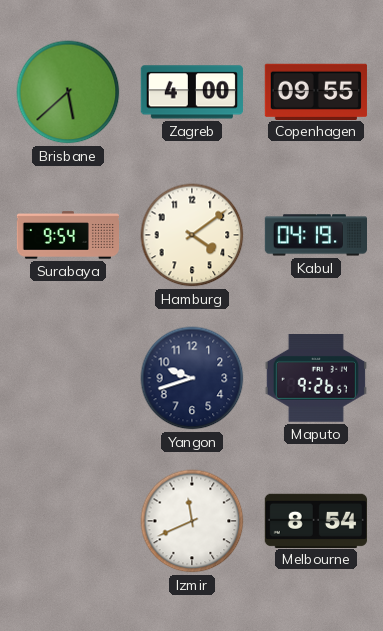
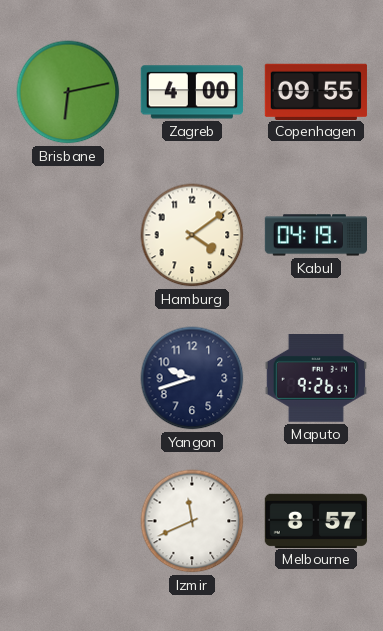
Brisbane: 5:38 -> 6:13
Surabaya: 9:54 -> none
Melbourne: 8:54 -> 8:57
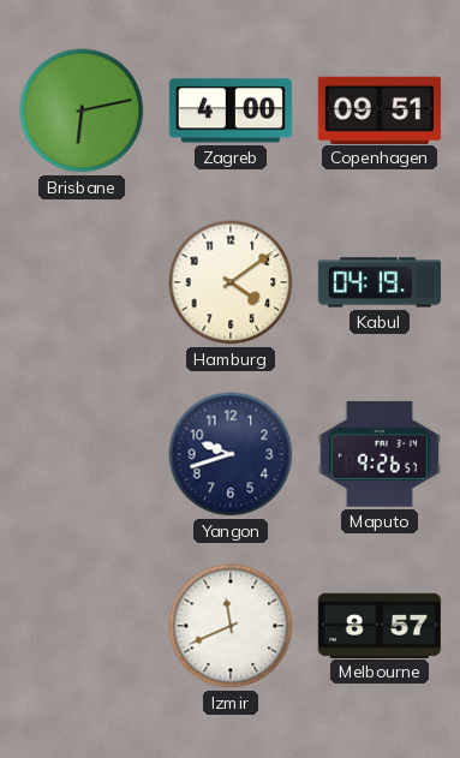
Copenhagen: 09:55 -> 09:51
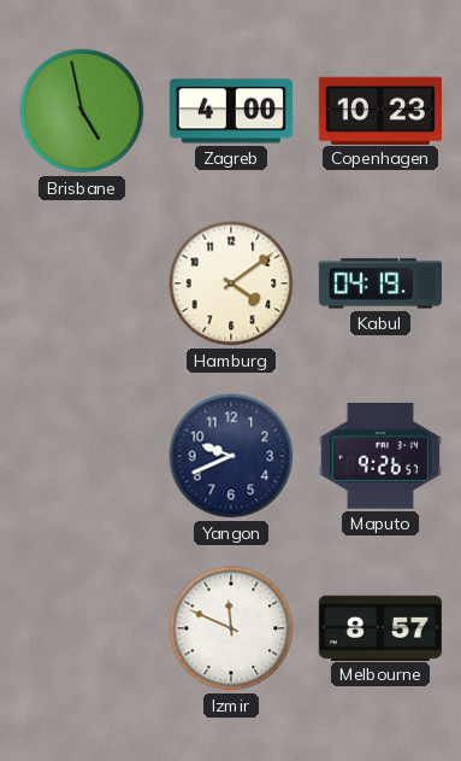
Brisbane: 6:13 -> 4:58
Copenhagen: 09:51 -> 10:23
Yangon: 9:42 -> 9:41
Izmir: 11:41 -> 11:49
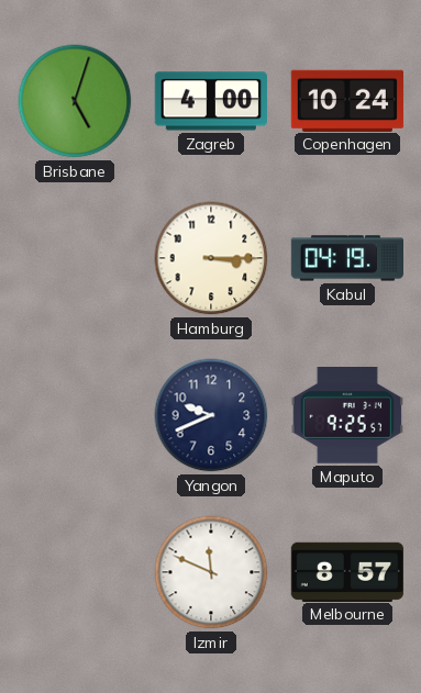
Brisbane: 4:58 -> 5:03
Copenhagen: 10:23 -> 10:24
Hamburg: 4:09 -> 3:15
Maputo: 9:26 -> 9:25
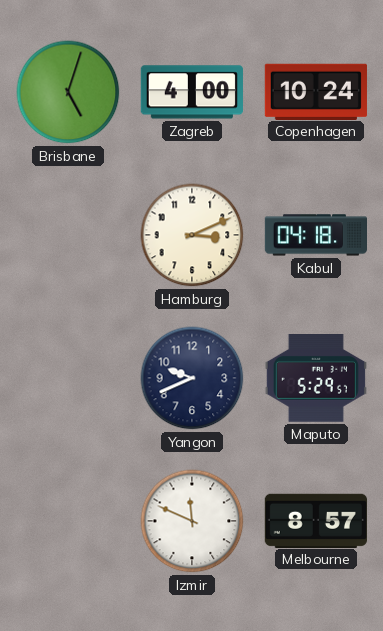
Hamburg: 3:15 -> 3:11
Kabul: 04:19 -> 04:18
Maputo: 9:25 -> 5:29
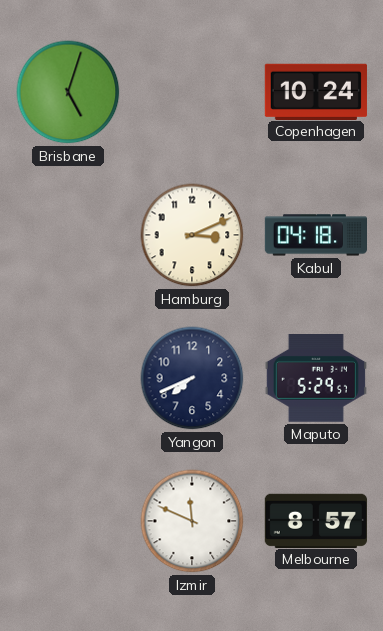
Zagreb: 4:00 -> none
Yangon: 9:41 -> 7:41
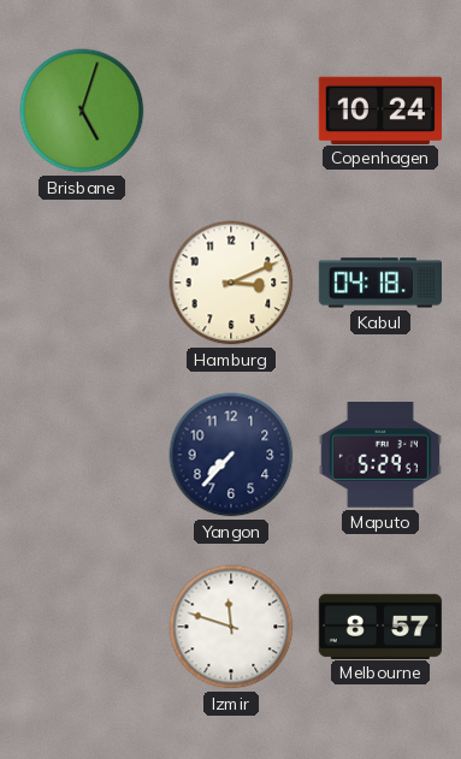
Yangon: 7:41 -> 7:37
Izmir: 11:49 -> 11:48
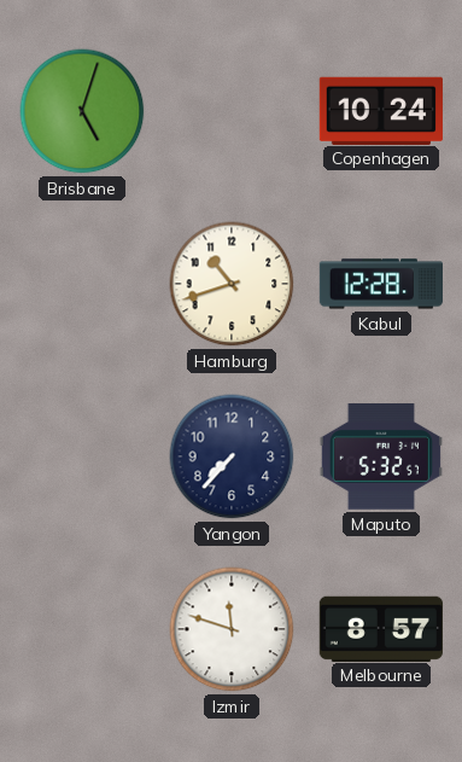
Hamburg: 3:11 -> 10:42
Kabul: 04:18 -> 12:28
Maputo: 5:29 -> 5:32
